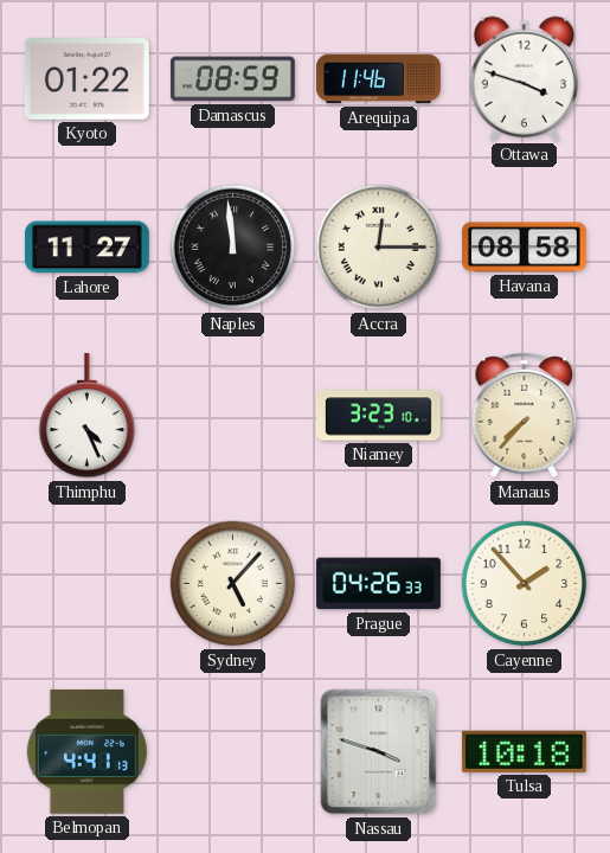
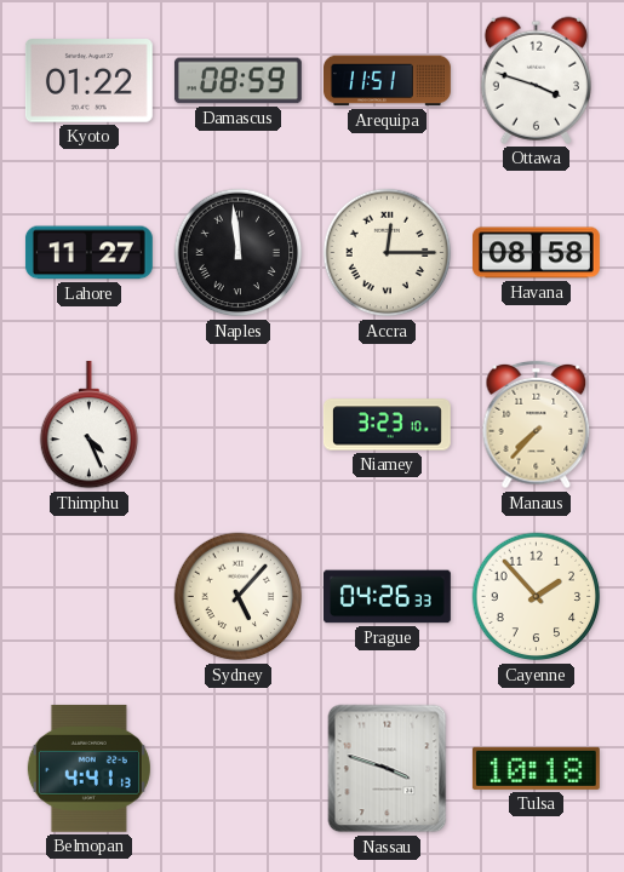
Arequipa: 11:46 -> 11:51
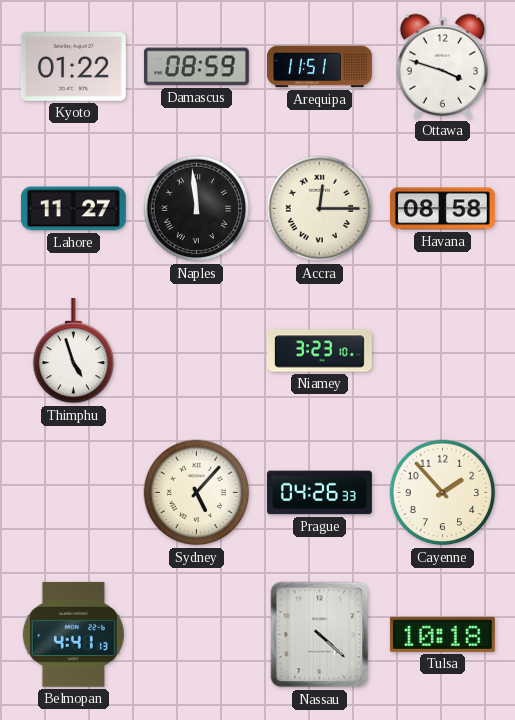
Thimphu: 4:26 -> 4:57
Manaus: 7:37 -> none
Nassau: 3:48 -> 4:22
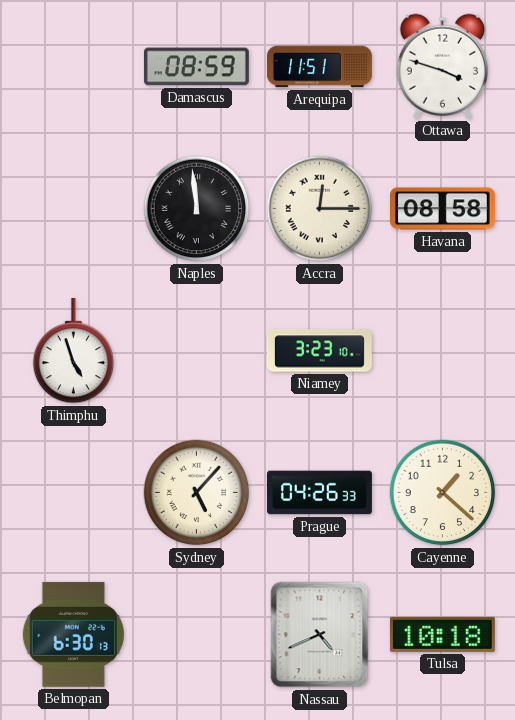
Kyoto: 01:22 -> none
Lahore: 11:27 -> none
Cayenne: 1:53 -> 1:22
Belmopan: 4:41 -> 6:30
Nassau: 4:22 -> 4:41
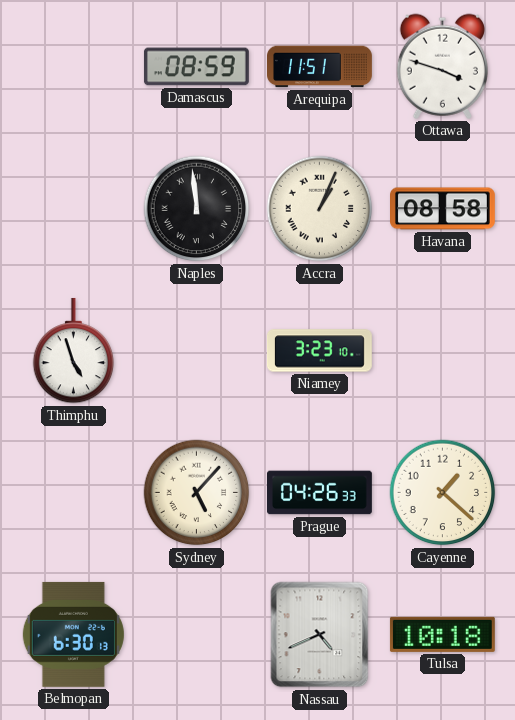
Accra: 12:15 -> 1:04
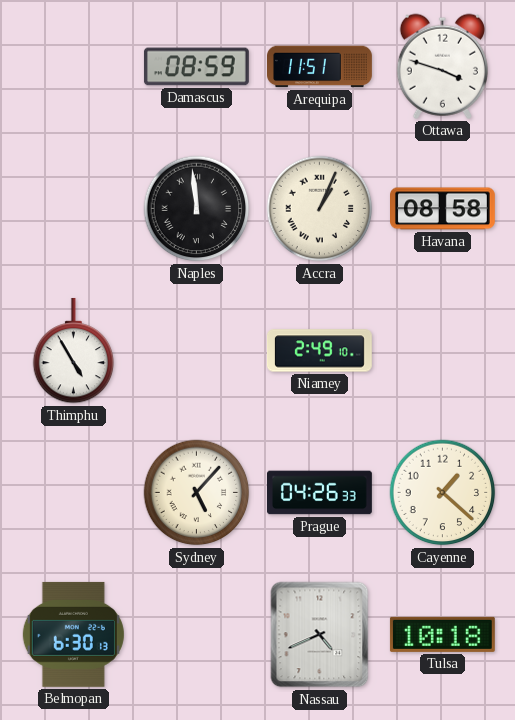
Thimphu: 4:57 -> 4:55
Niamey: 3:23 -> 2:49
